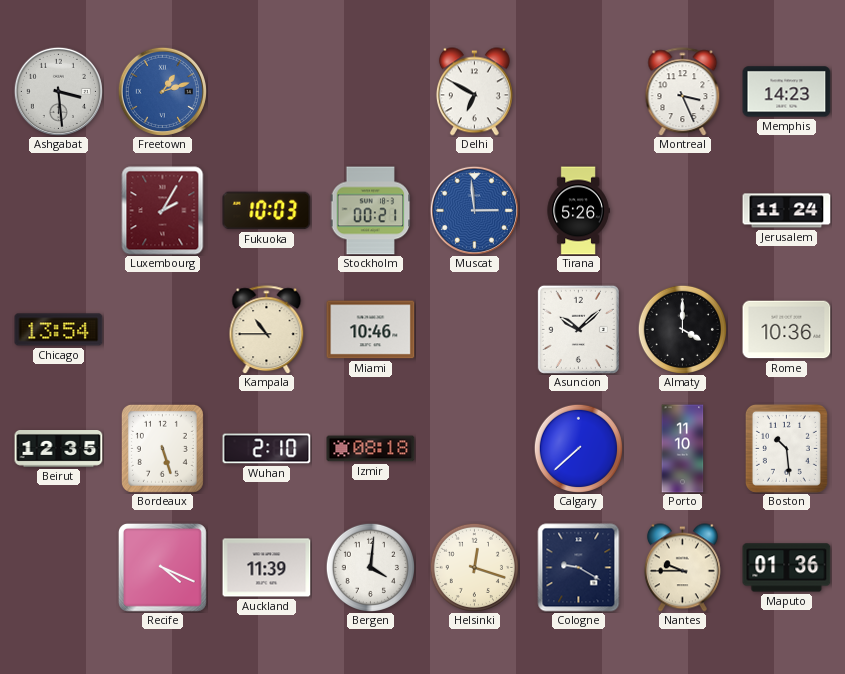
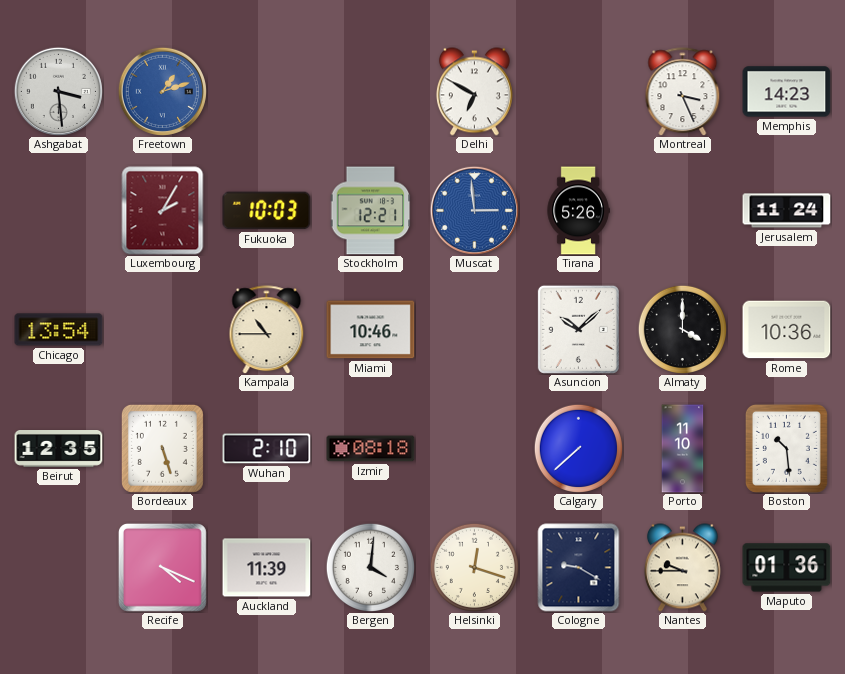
Stockholm: 00:21 -> 12:21
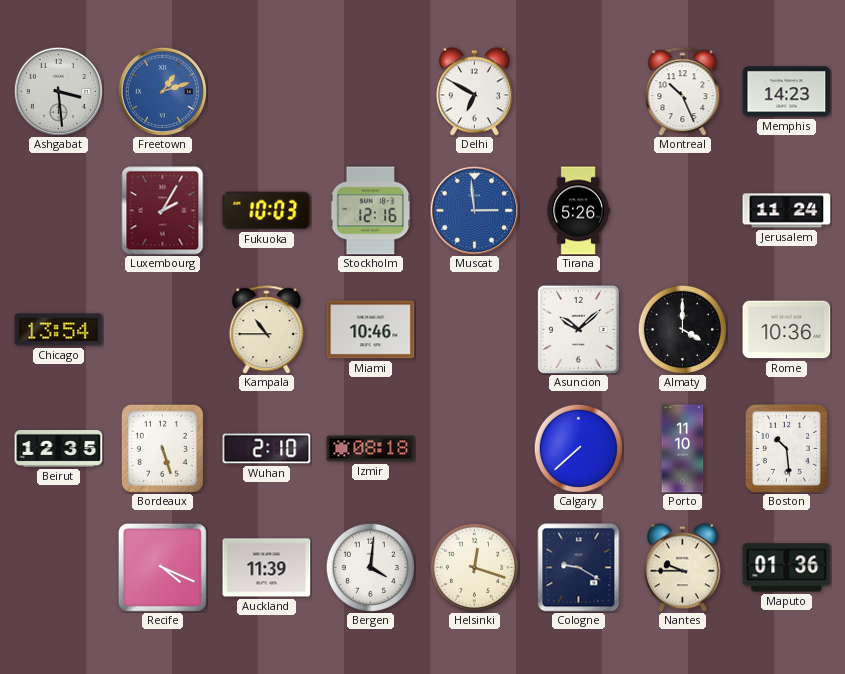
Montreal: 3:26 -> 10:26
Stockholm: 12:21 -> 12:16
